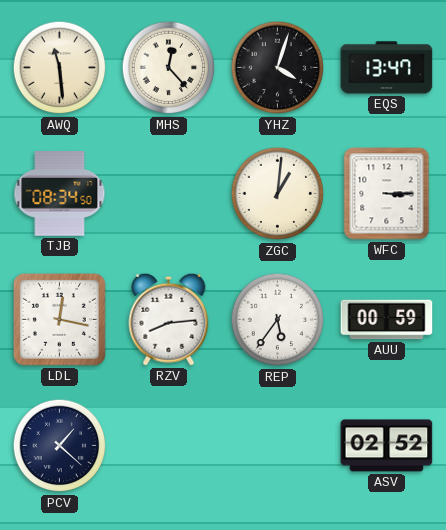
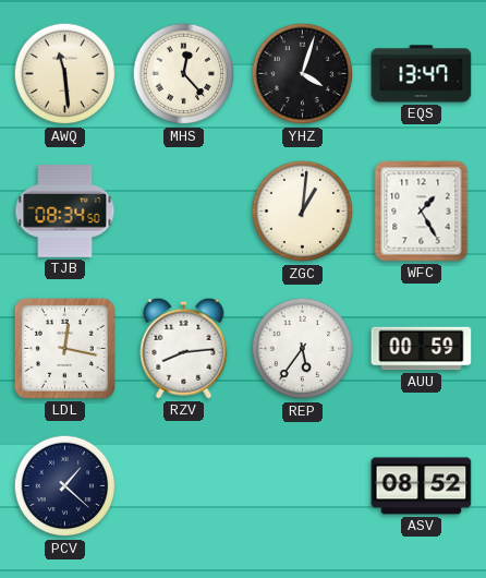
WFC: 3:15 -> 1:25
ASV: 02:52 -> 08:52
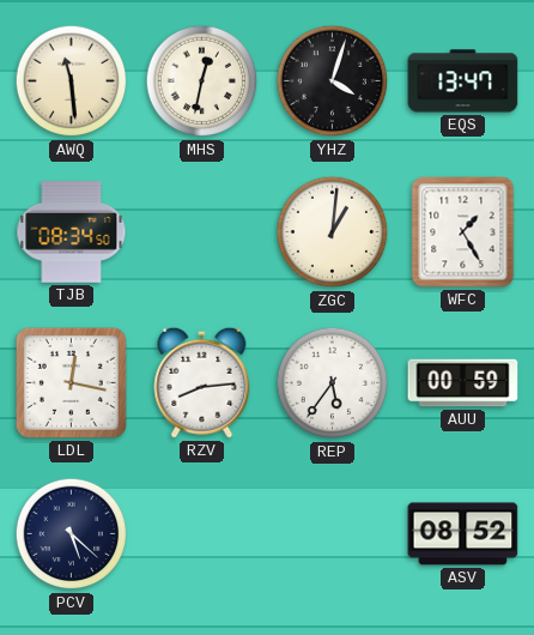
MHS: 12:23 -> 12:32
PCV: 1:22 -> 5:22
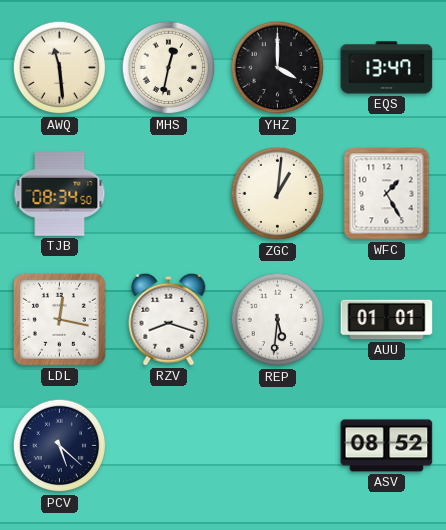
YHZ: 4:03 -> 4:00
RZV: 8:14 -> 8:18
REP: 5:36 -> 5:31
AUU: 00:59 -> 01:01
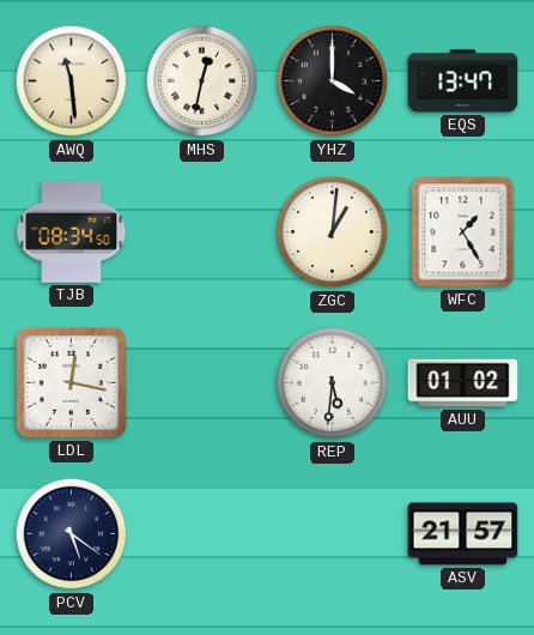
RZV: 8:18 -> none
AUU: 01:01 -> 01:02
PCV: 5:22 -> 5:21
ASV: 08:52 -> 21:57
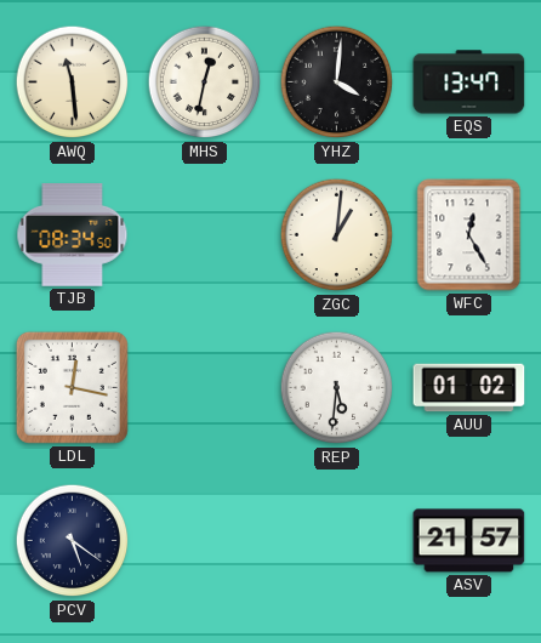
YHZ: 4:00 -> 4:01
WFC: 1:25 -> 12:25
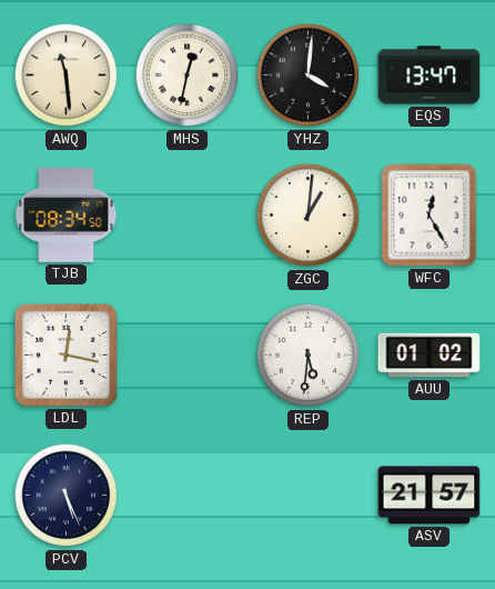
PCV: 5:21 -> 5:26
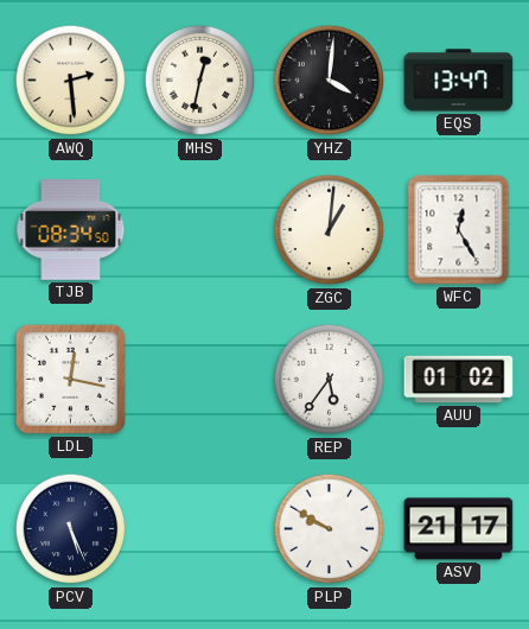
AWQ: 11:29 -> 2:29
REP: 5:31 -> 5:36
PLP: none -> 9:50
ASV: 21:57 -> 21:17
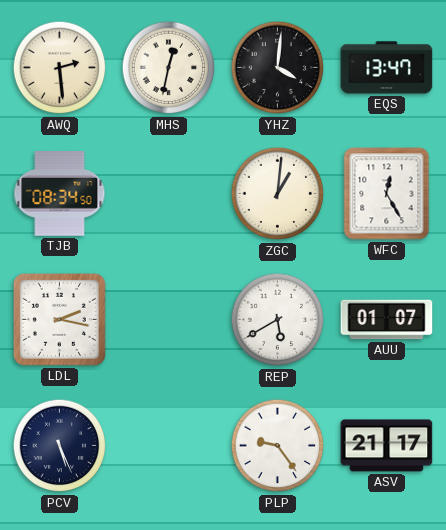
LDL: 12:17 -> 2:17
REP: 5:36 -> 5:40
AUU: 01:02 -> 01:07
PLP: 9:50 -> 9:24
